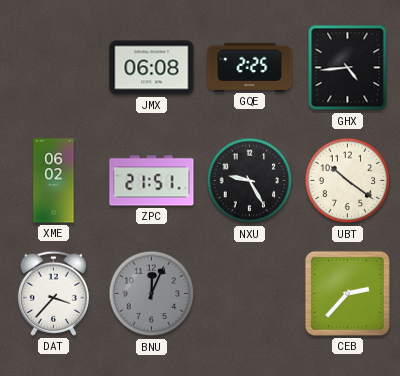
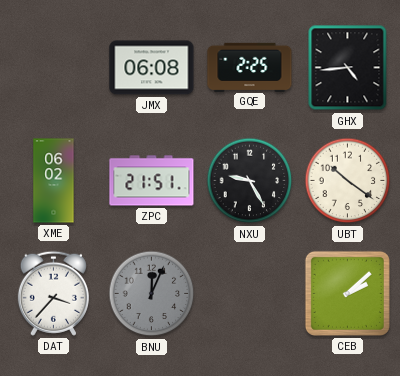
CEB: 2:37 -> 2:08
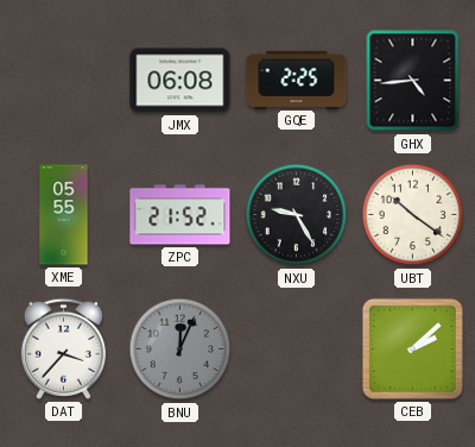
XME: 06:02 -> 05:55
ZPC: 21:51 -> 21:52
